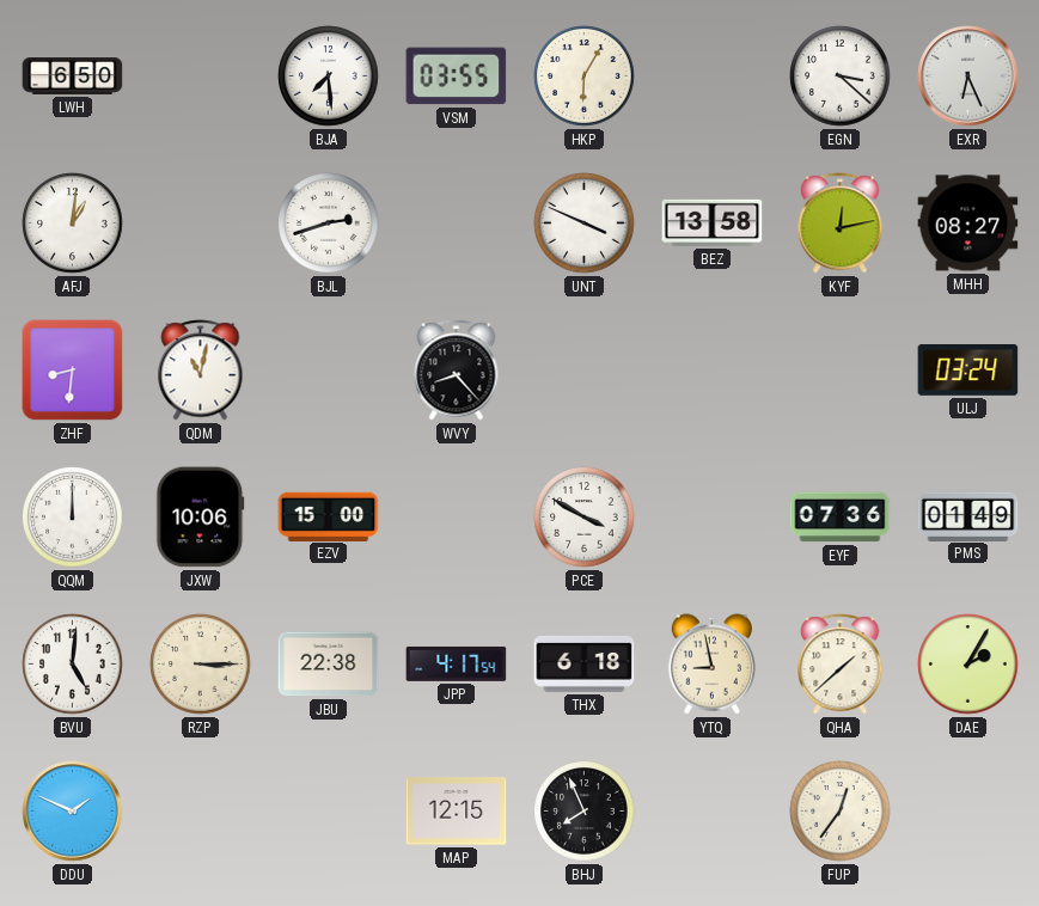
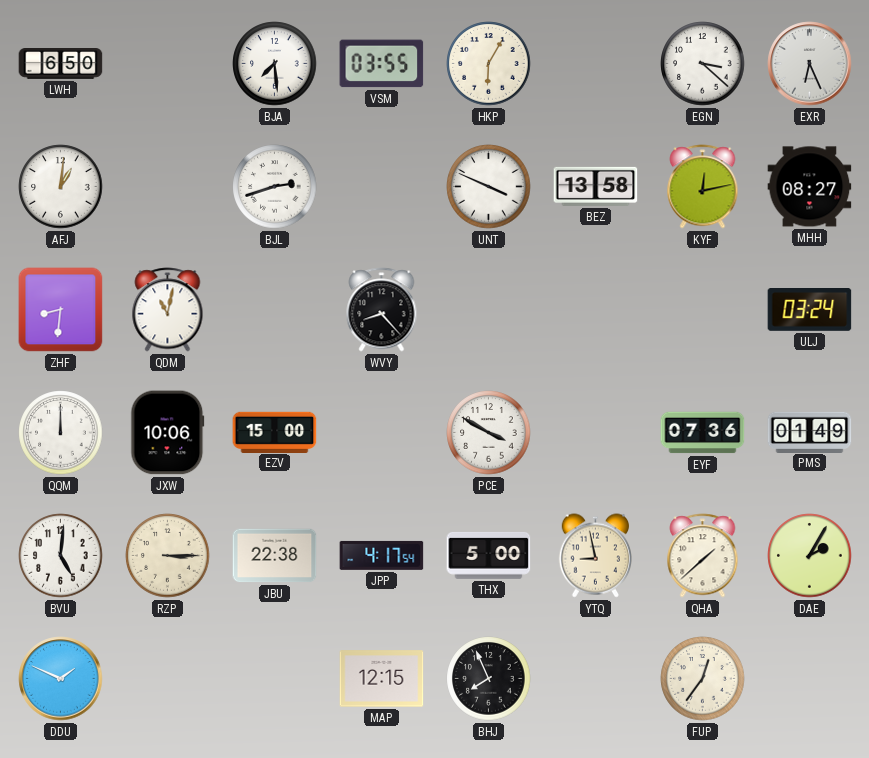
THX: 6:18 -> 5:00
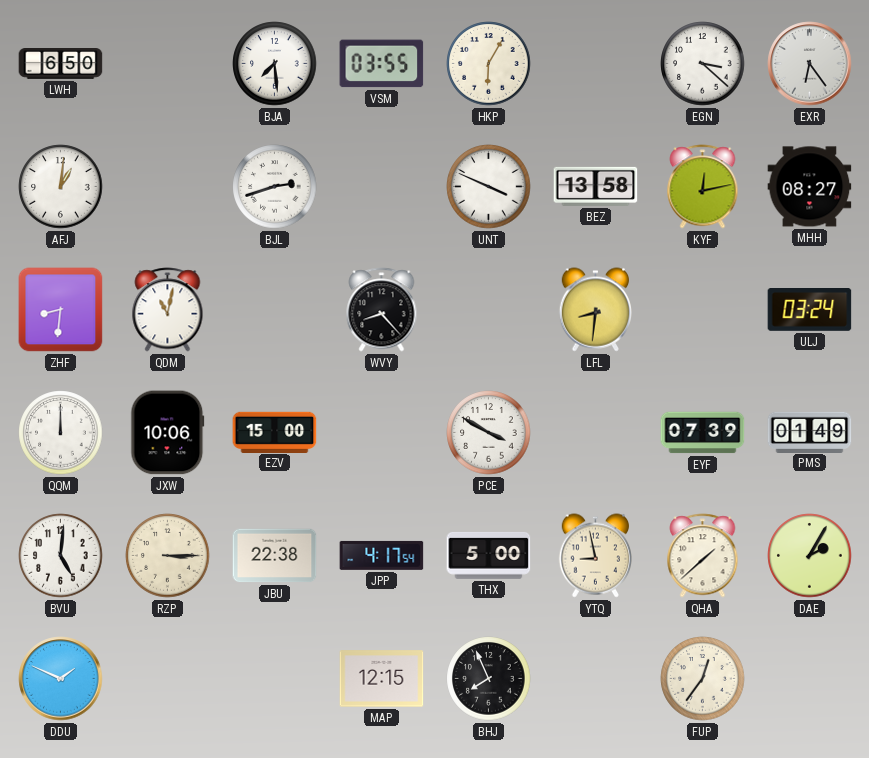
EXR: 6:26 -> 6:24
LFL: none -> 8:31
EYF: 07:36 -> 07:39
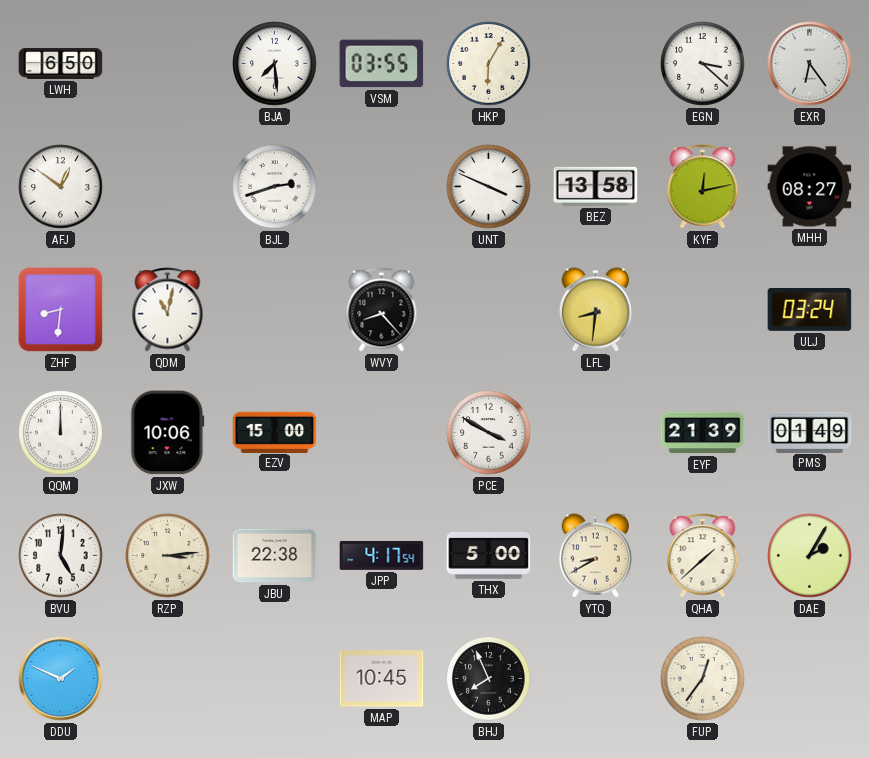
AFJ: 1:01 -> 12:51
EYF: 07:39 -> 21:39
RZP: 3:15 -> 3:14
YTQ: 8:58 -> 8:40
MAP: 12:15 -> 10:45
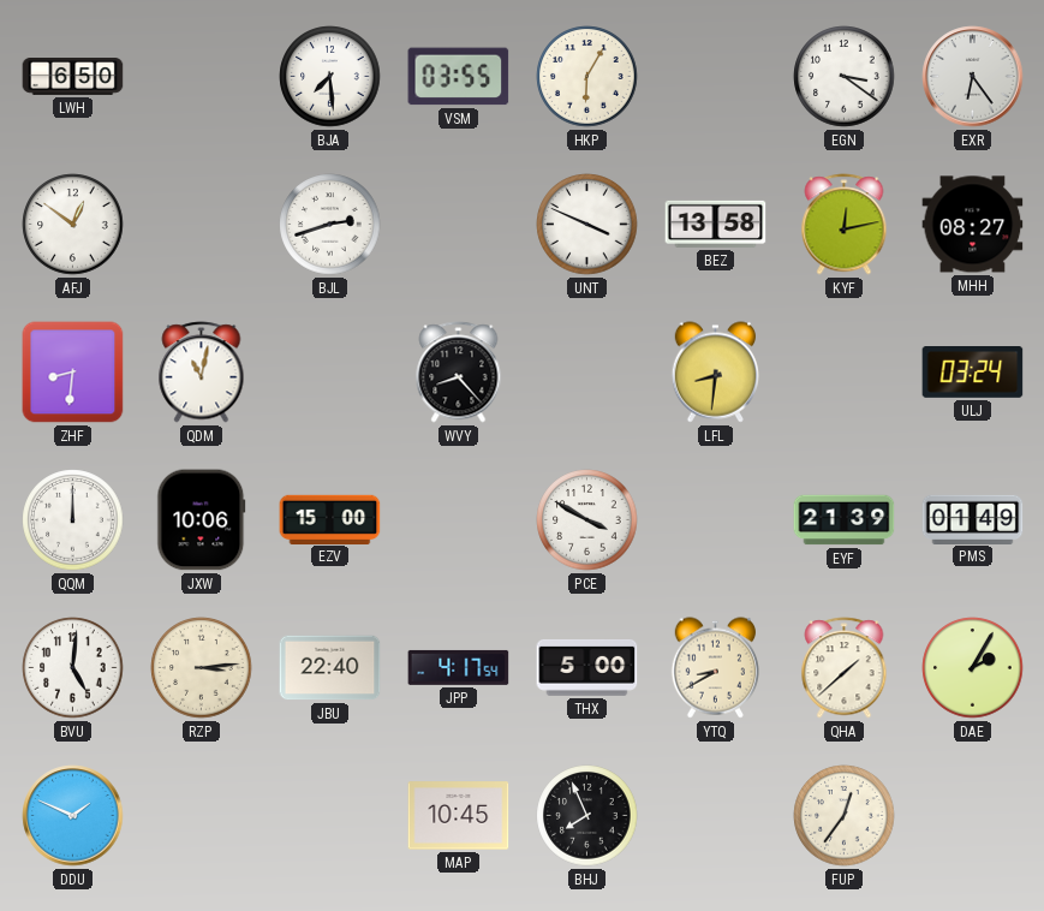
EGN: 3:22 -> 3:21
JBU: 22:38 -> 22:40
